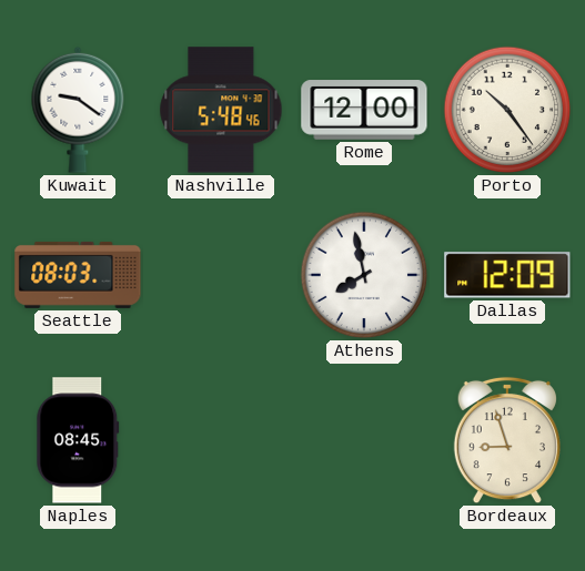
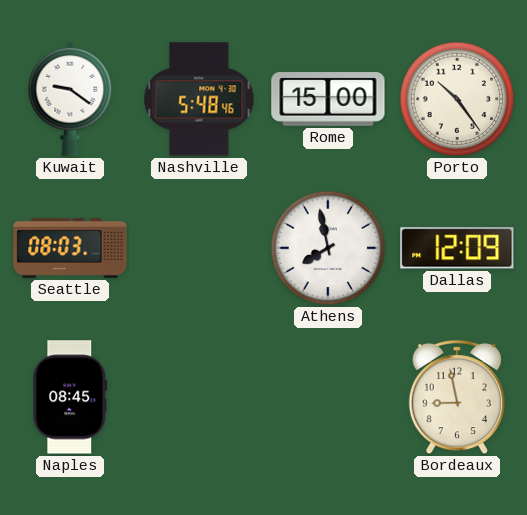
Rome: 12:00 -> 15:00
Bordeaux: 8:57 -> 8:58
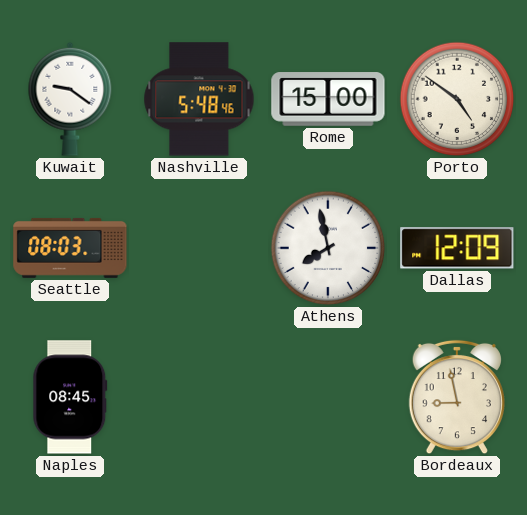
Porto: 10:24 -> 4:51
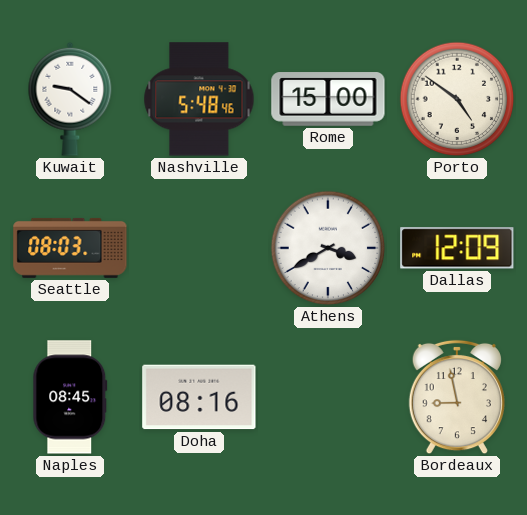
Athens: 7:58 -> 3:40
Doha: none -> 08:16
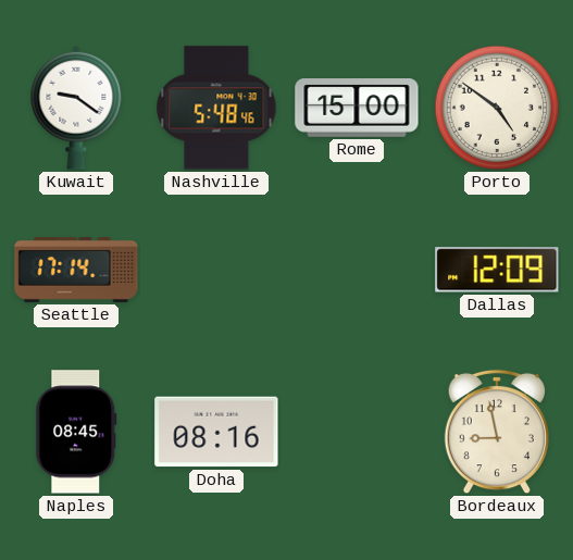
Seattle: 08:03 -> 17:14
Athens: 3:40 -> none
